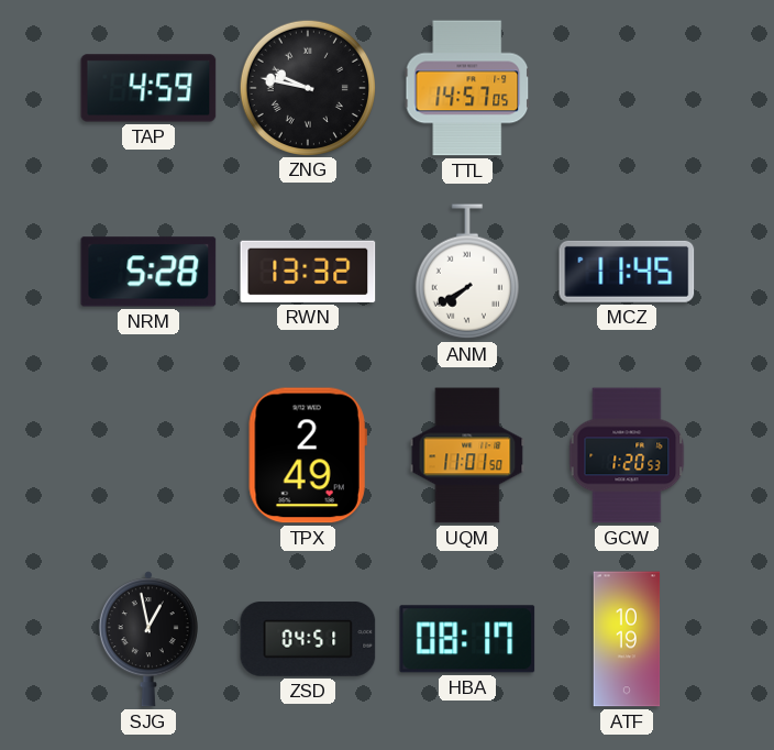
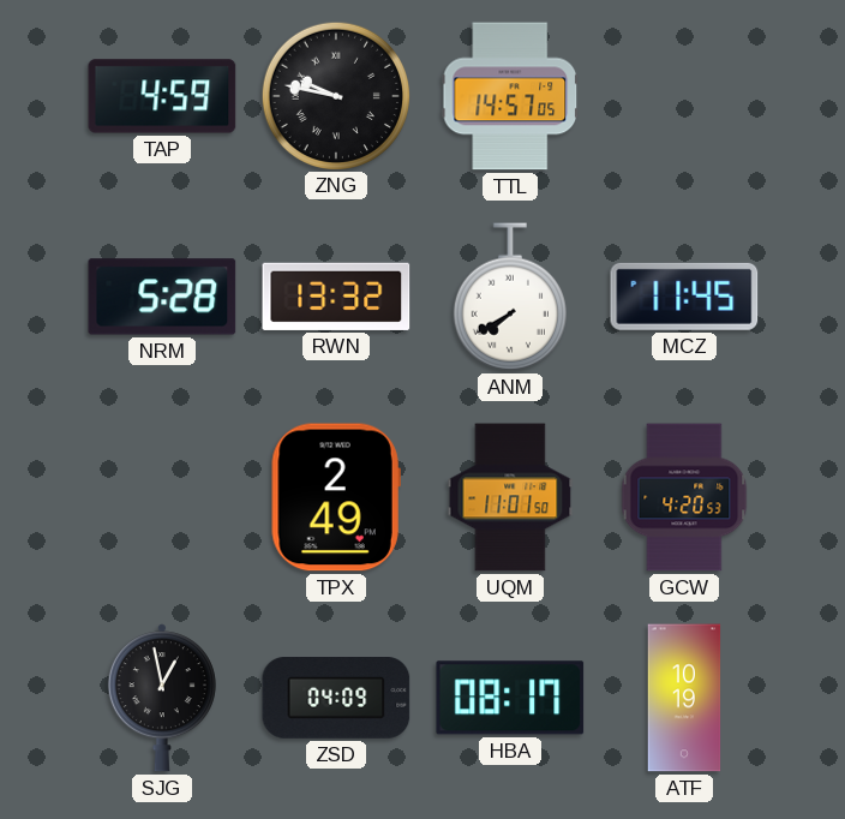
GCW: 1:20 -> 4:20
ZSD: 04:51 -> 04:09
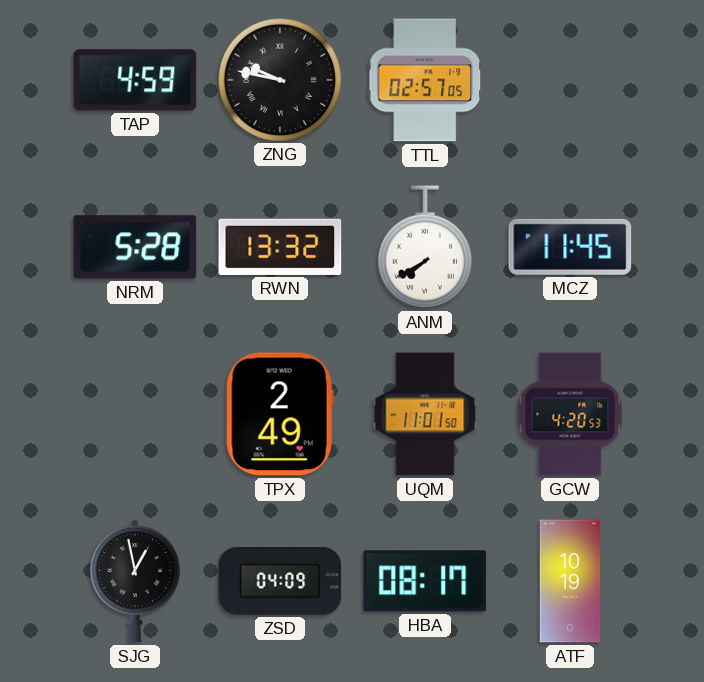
TTL: 14:57 -> 02:57
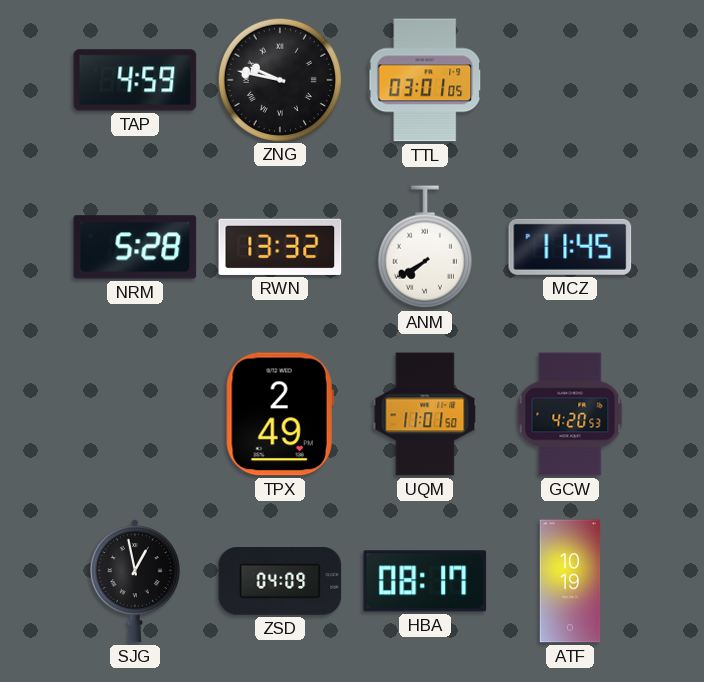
TTL: 02:57 -> 03:01
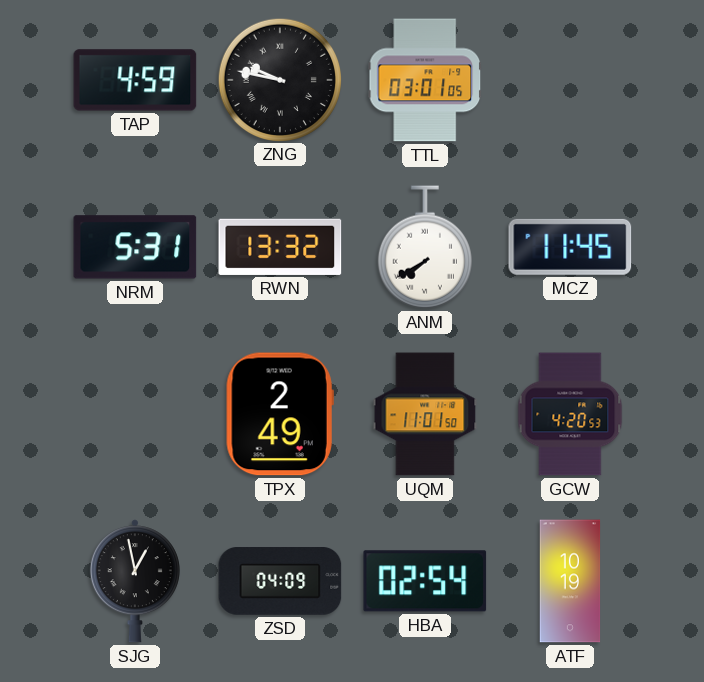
NRM: 5:28 -> 5:31
HBA: 08:17 -> 02:54
